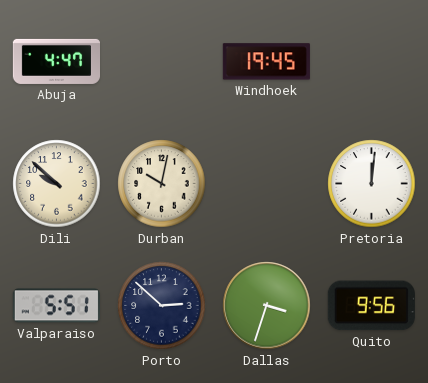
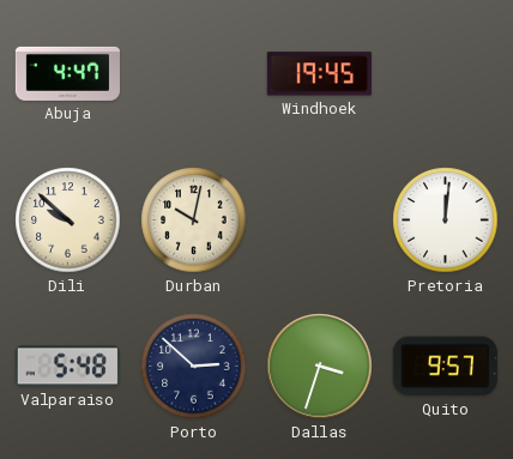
Valparaiso: 5:51 -> 5:48
Quito: 9:56 -> 9:57
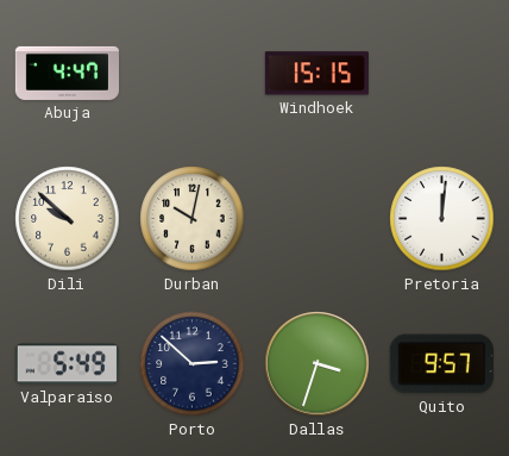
Windhoek: 19:45 -> 15:15
Valparaiso: 5:48 -> 5:49
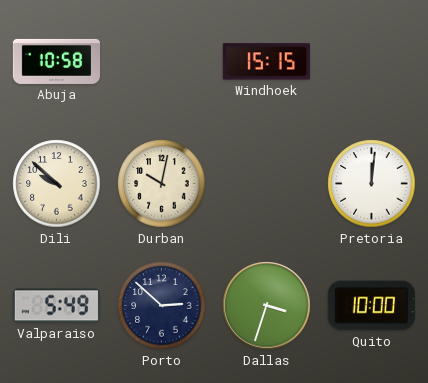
Abuja: 4:47 -> 10:58
Quito: 9:57 -> 10:00
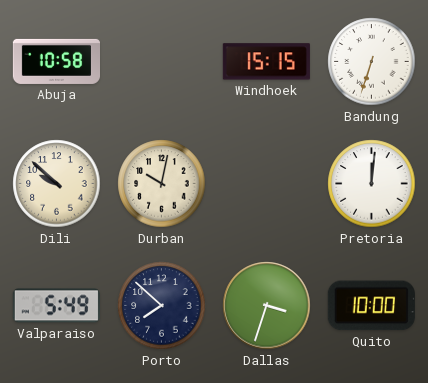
Bandung: none -> 6:33
Porto: 2:52 -> 7:52
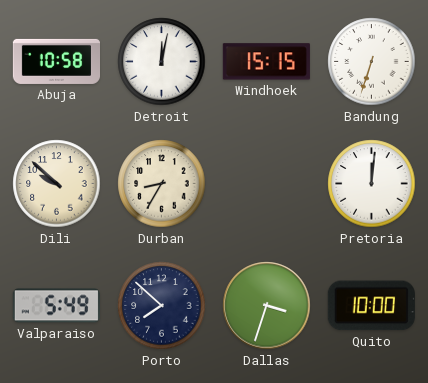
Detroit: none -> 12:02
Durban: 10:02 -> 8:35
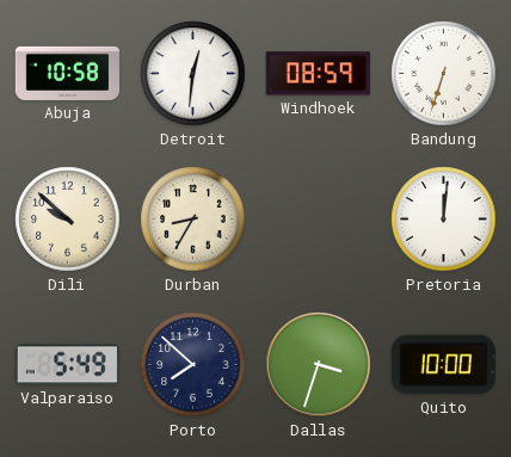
Detroit: 12:02 -> 12:31
Windhoek: 15:15 -> 08:59
